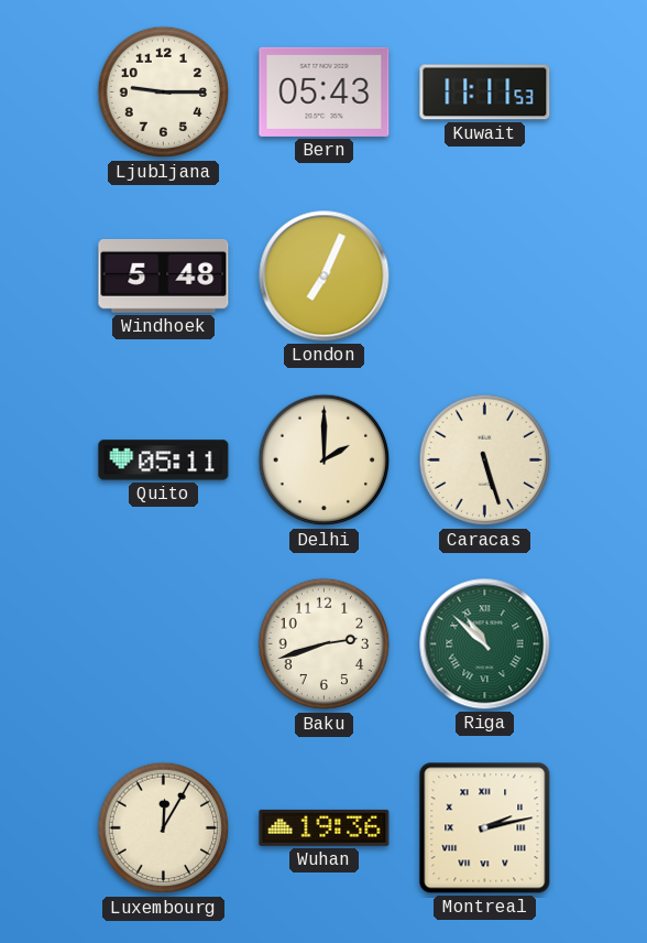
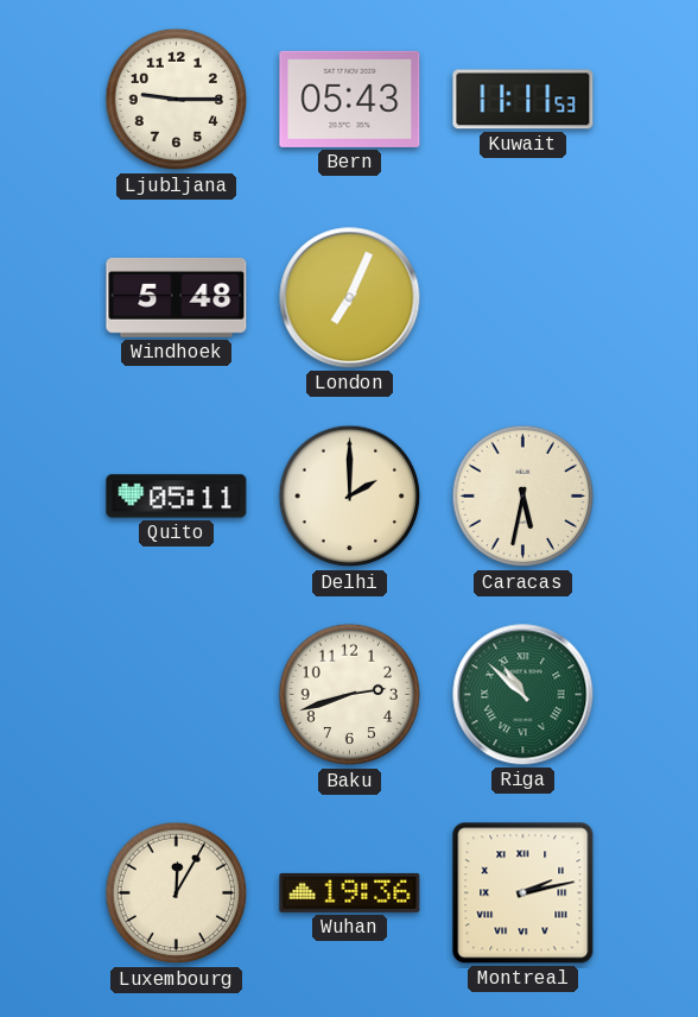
Caracas: 5:27 -> 5:32
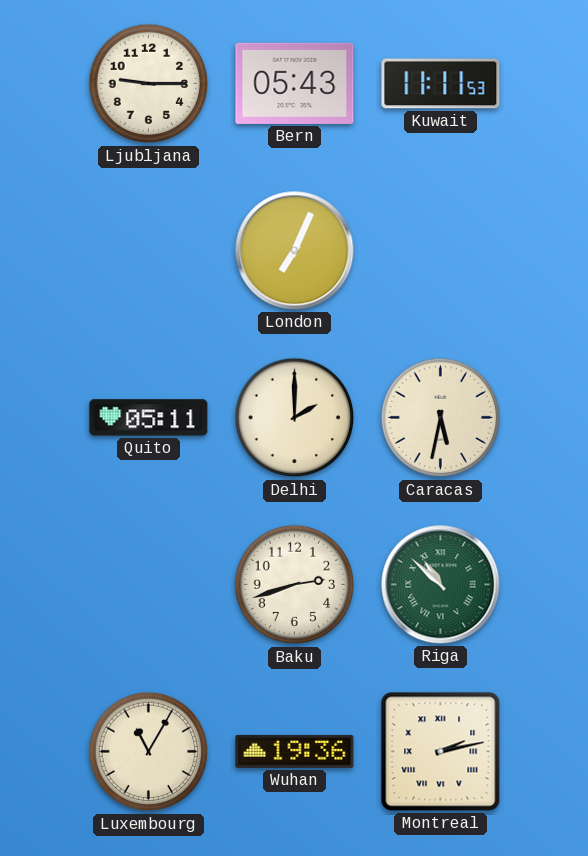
Windhoek: 5:48 -> none
Luxembourg: 12:05 -> 11:05
